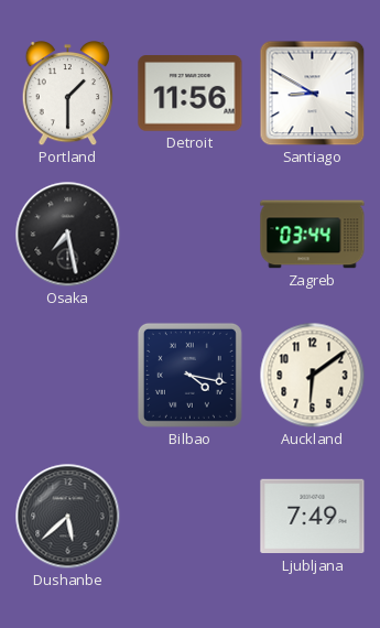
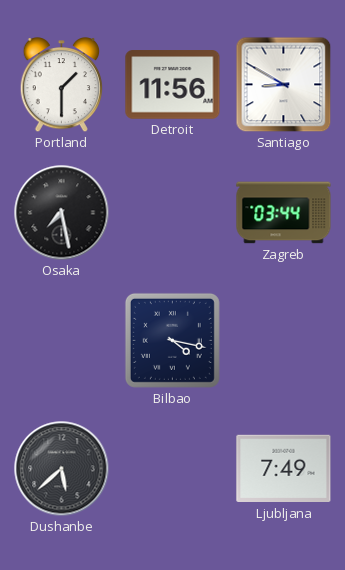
Auckland: 6:09 -> none
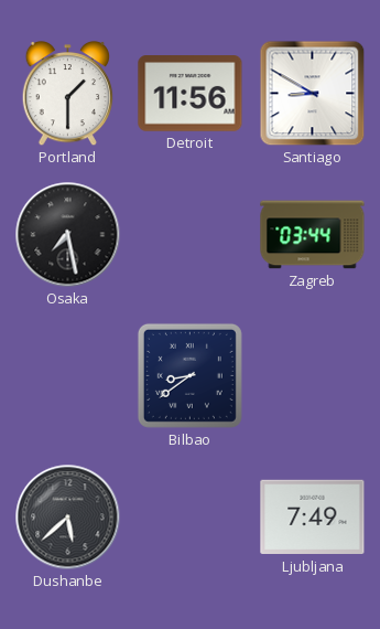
Bilbao: 4:17 -> 8:39
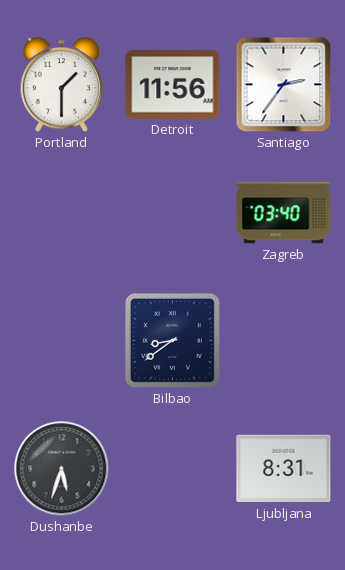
Santiago: 8:50 -> 2:36
Osaka: 7:28 -> none
Zagreb: 03:44 -> 03:40
Dushanbe: 5:38 -> 5:33
Ljubljana: 7:49 -> 8:31
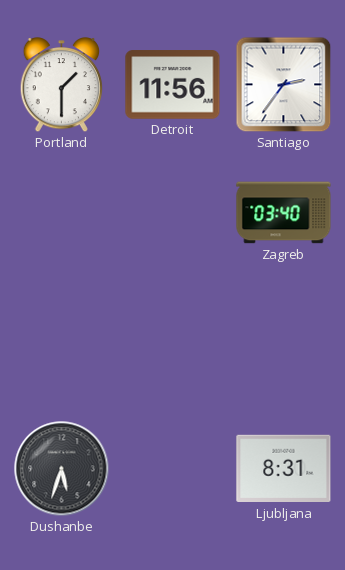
Bilbao: 8:39 -> none
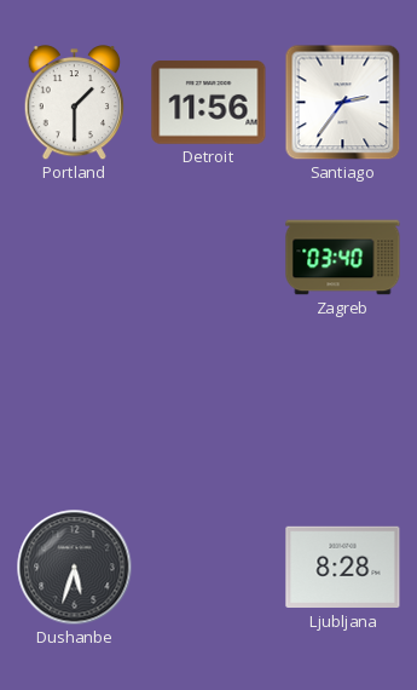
Ljubljana: 8:31 -> 8:28
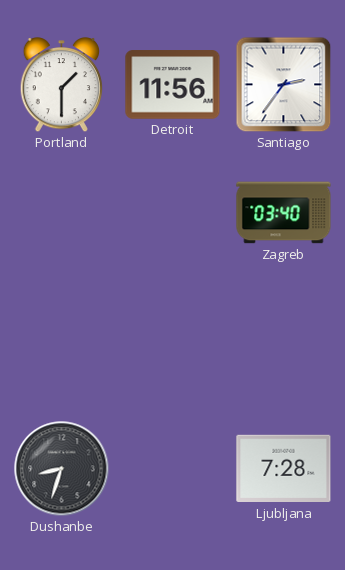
Dushanbe: 5:33 -> 8:33
Ljubljana: 8:28 -> 7:28
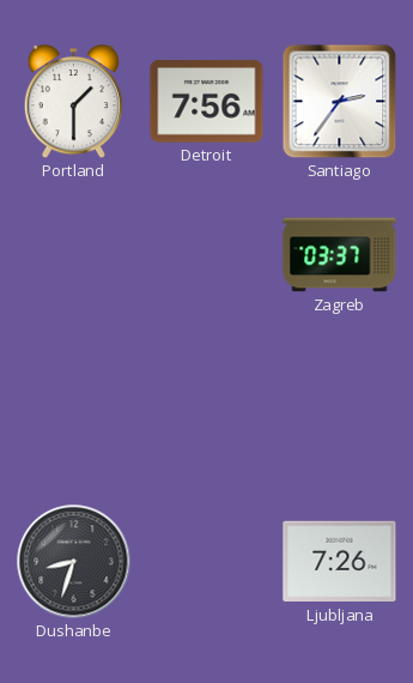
Detroit: 11:56 -> 7:56
Zagreb: 03:40 -> 03:37
Ljubljana: 7:28 -> 7:26
